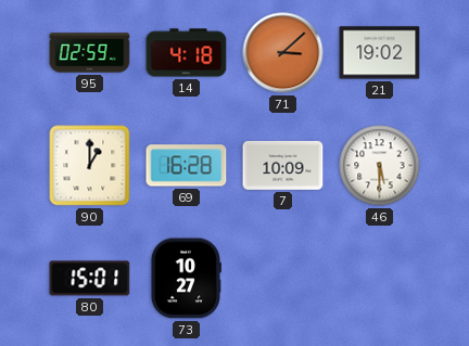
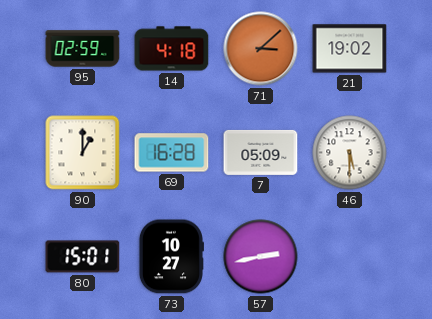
7: 10:09 -> 05:09
57: none -> 2:43
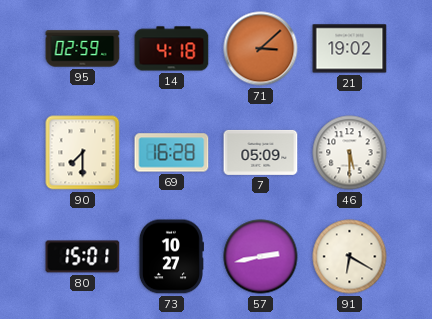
90: 1:00 -> 7:30
91: none -> 6:20
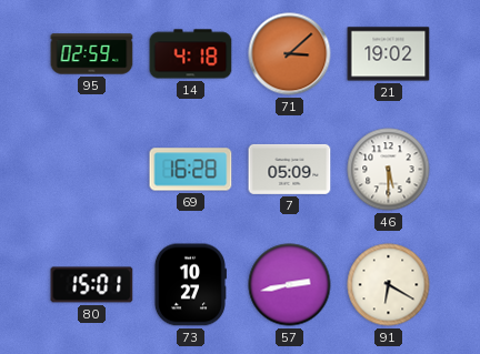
90: 7:30 -> none
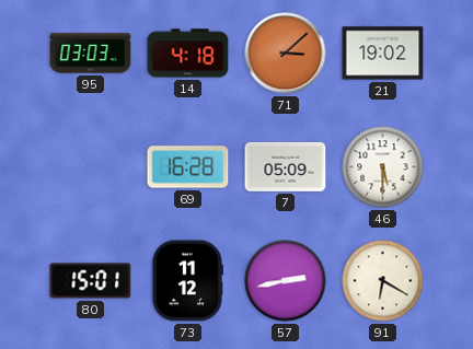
95: 02:59 -> 03:03
73: 10:27 -> 11:12
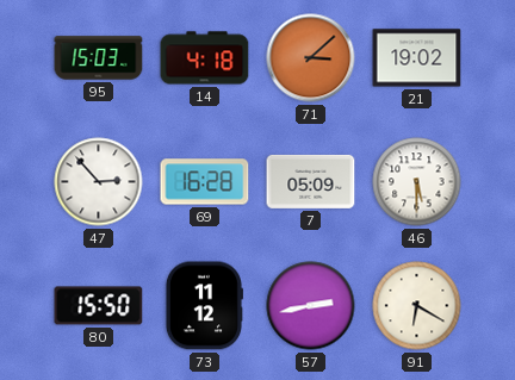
95: 03:03 -> 15:03
47: none -> 2:53
80: 15:01 -> 15:50
